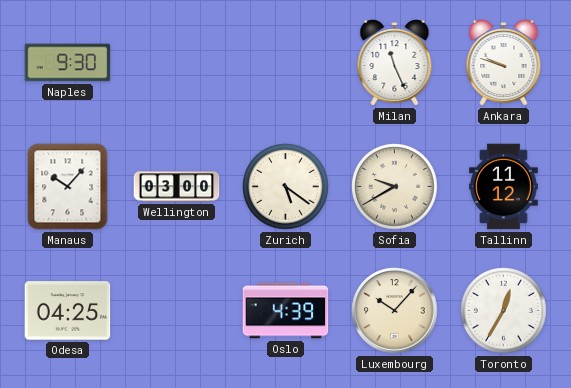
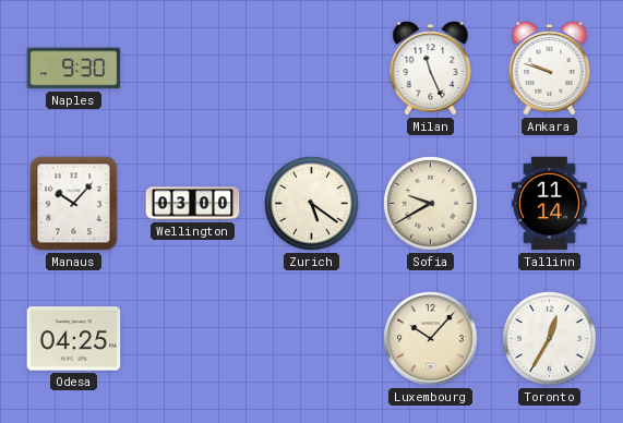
Tallinn: 11:12 -> 11:14
Oslo: 4:39 -> none
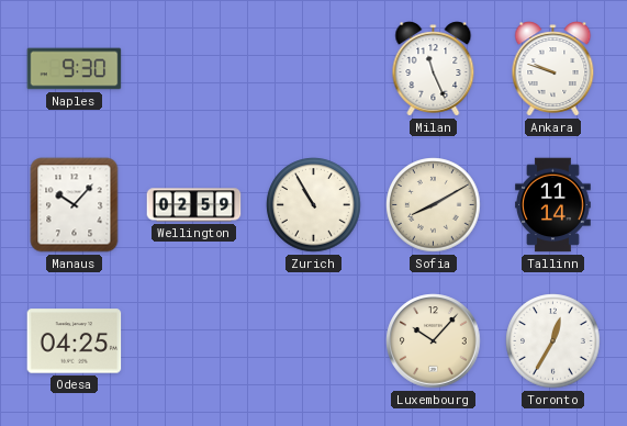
Wellington: 03:00 -> 02:59
Zurich: 5:21 -> 10:55
Sofia: 9:40 -> 8:10
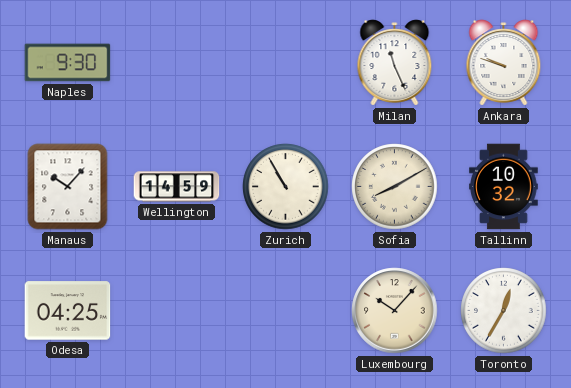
Wellington: 02:59 -> 14:59
Tallinn: 11:14 -> 10:32
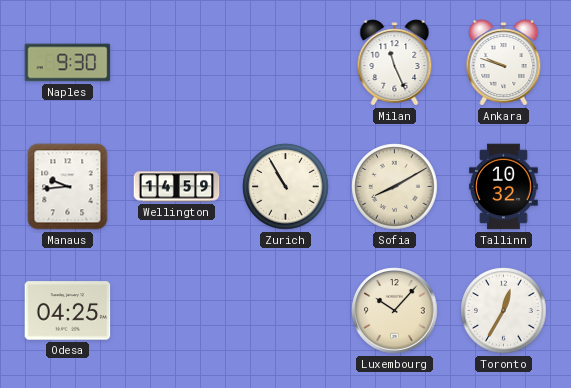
Manaus: 10:07 -> 9:44
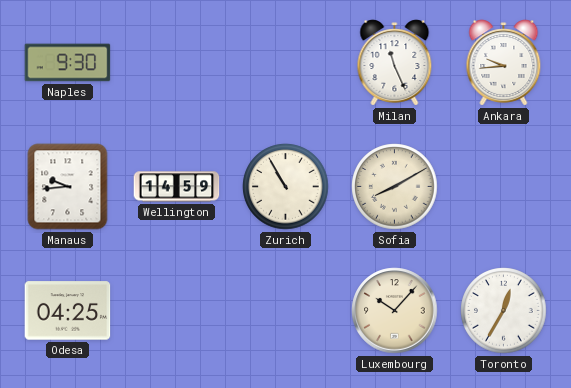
Ankara: 9:48 -> 9:44
Tallinn: 10:32 -> none
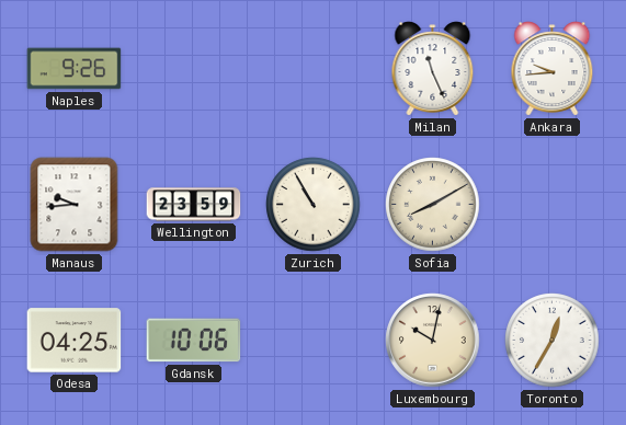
Naples: 9:30 -> 9:26
Wellington: 14:59 -> 23:59
Gdansk: none -> 10:06
Luxembourg: 10:07 -> 10:02
